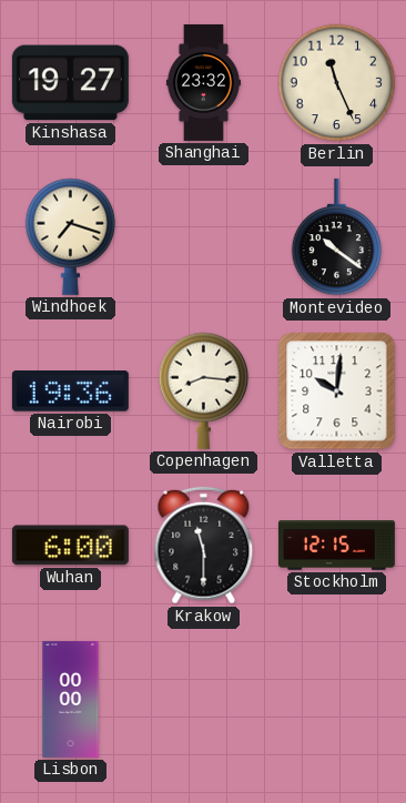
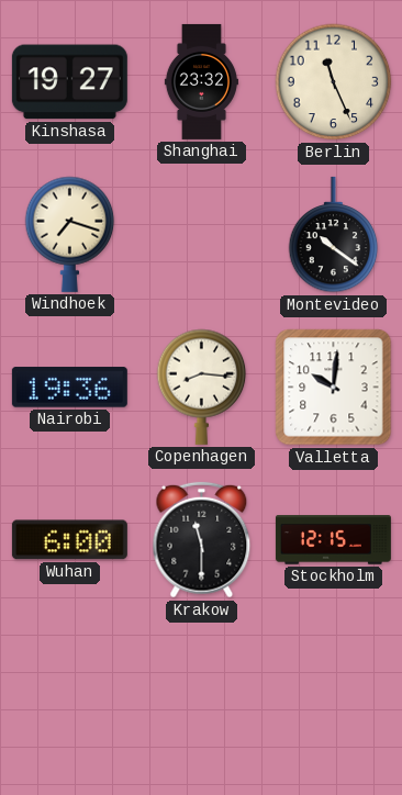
Lisbon: 00:00 -> none
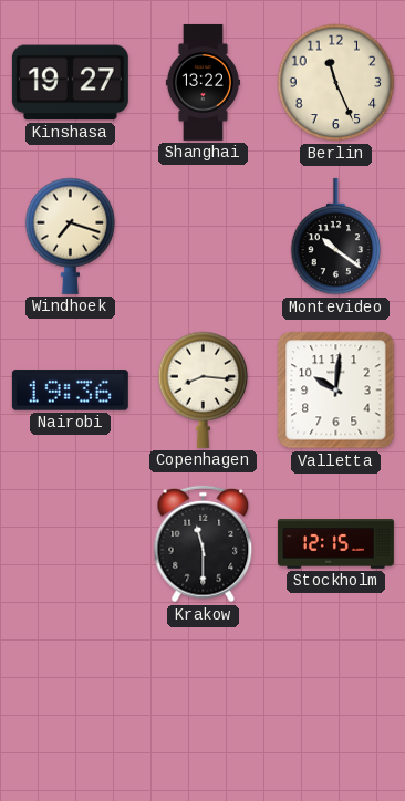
Shanghai: 23:32 -> 13:22
Wuhan: 6:00 -> none
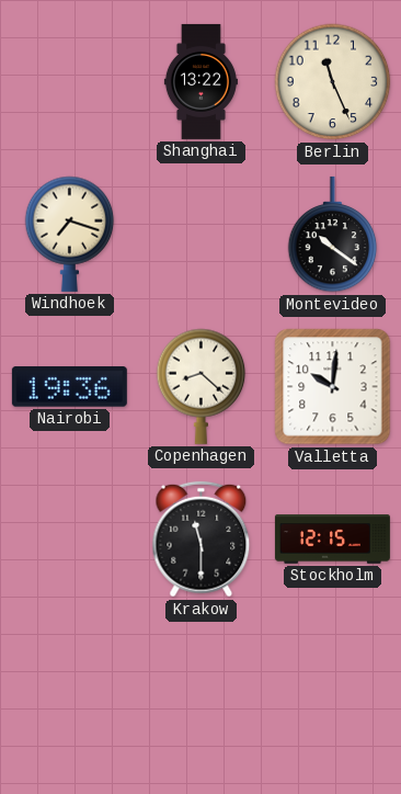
Kinshasa: 19:27 -> none
Copenhagen: 8:16 -> 8:22
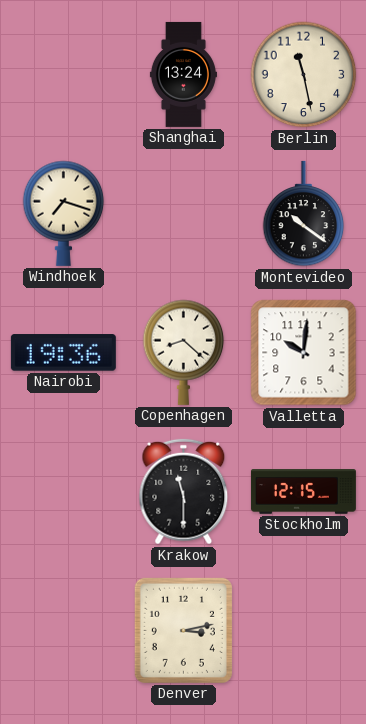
Shanghai: 13:22 -> 13:24
Berlin: 11:26 -> 11:28
Denver: none -> 3:13
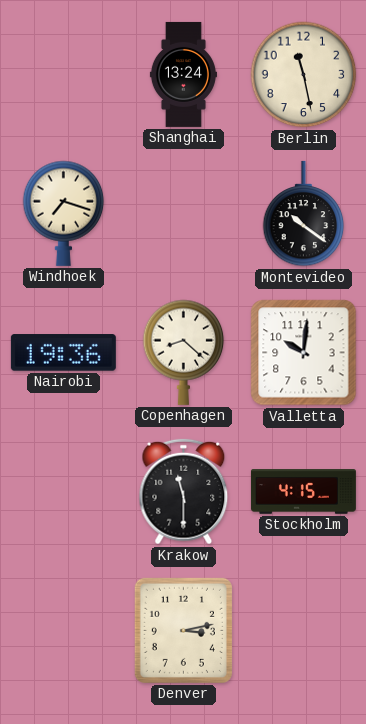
Stockholm: 12:15 -> 4:15
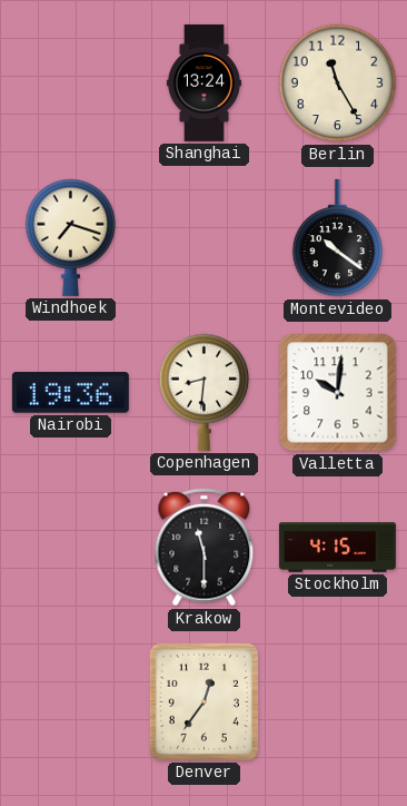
Berlin: 11:28 -> 11:25
Copenhagen: 8:22 -> 8:31
Denver: 3:13 -> 12:36
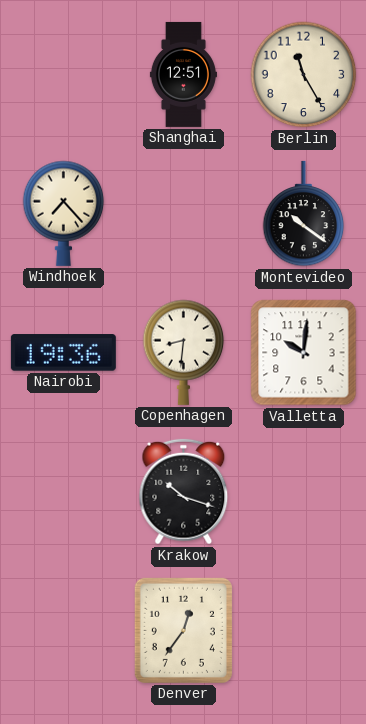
Shanghai: 13:24 -> 12:51
Windhoek: 7:18 -> 7:23
Krakow: 11:30 -> 10:18
Stockholm: 4:15 -> none
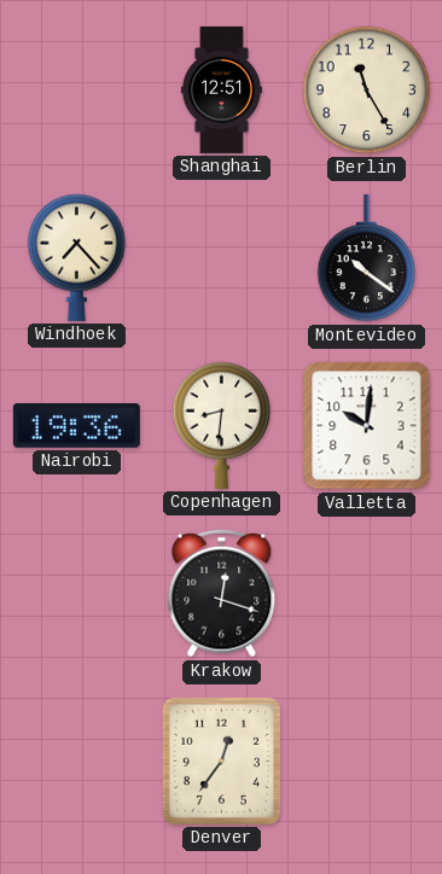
Krakow: 10:18 -> 12:18
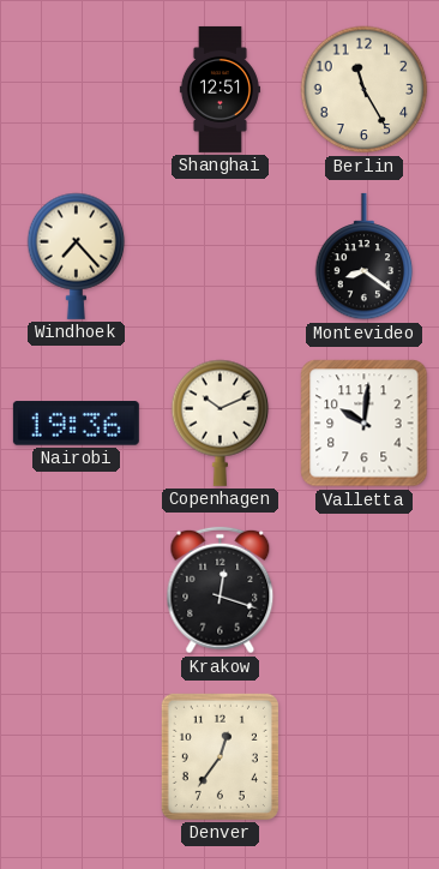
Montevideo: 10:21 -> 8:21
Copenhagen: 8:31 -> 10:11
